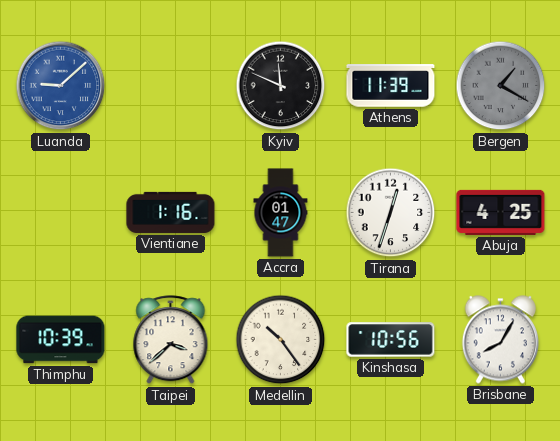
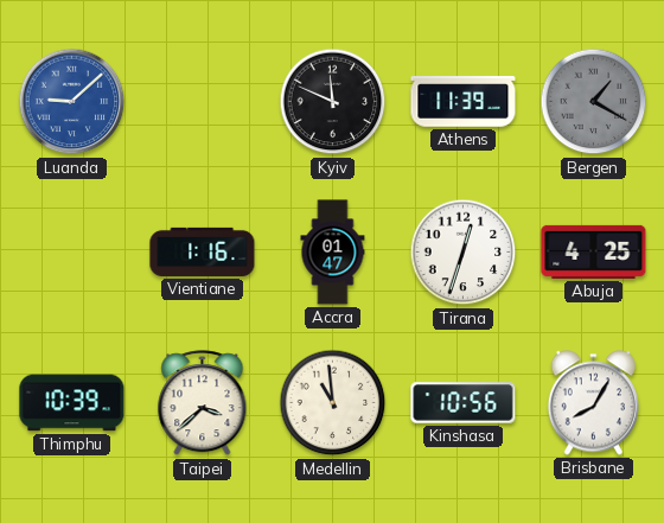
Medellin: 10:24 -> 10:59
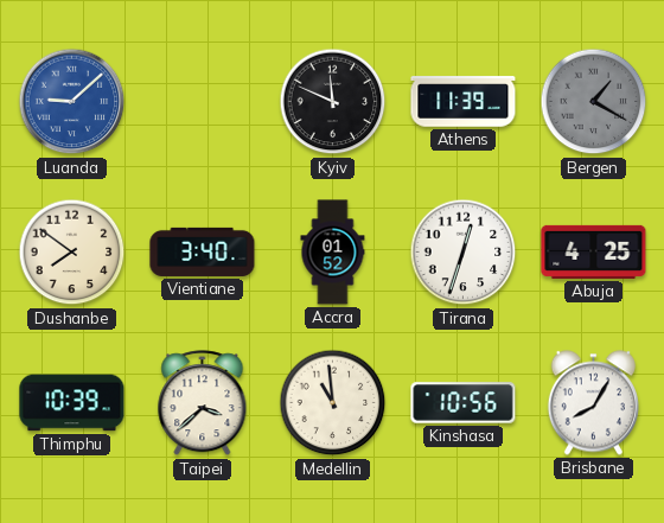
Dushanbe: none -> 7:51
Vientiane: 1:16 -> 3:40
Accra: 01:47 -> 01:52
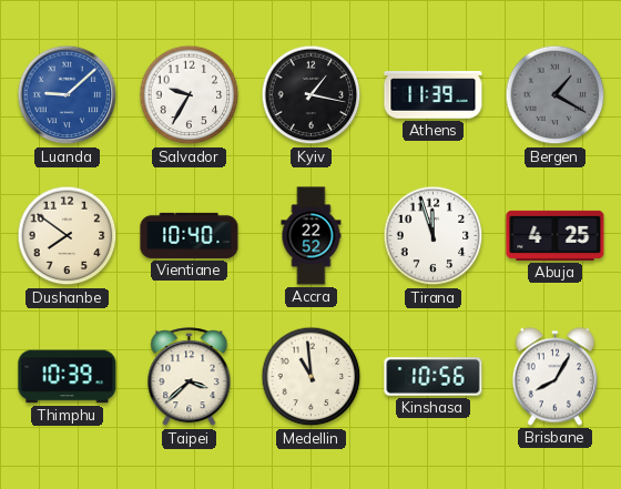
Salvador: none -> 9:35
Kyiv: 11:49 -> 1:17
Vientiane: 3:40 -> 10:40
Accra: 01:52 -> 22:52
Tirana: 12:33 -> 11:57
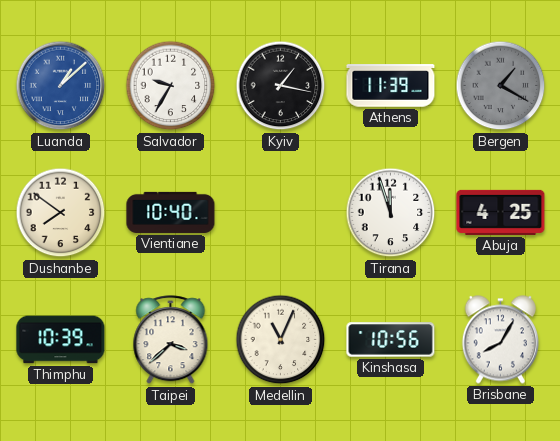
Luanda: 9:08 -> 1:08
Accra: 22:52 -> none
Medellin: 10:59 -> 11:04
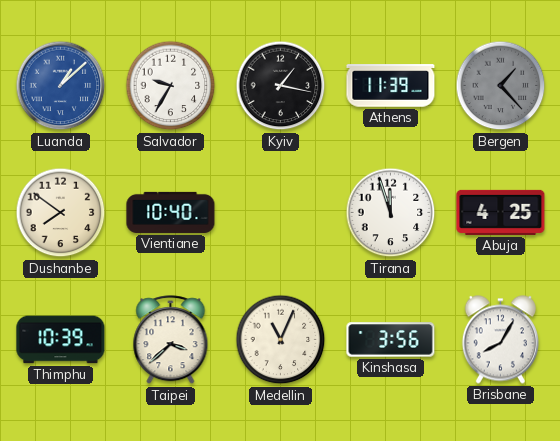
Bergen: 1:20 -> 1:23
Kinshasa: 10:56 -> 3:56
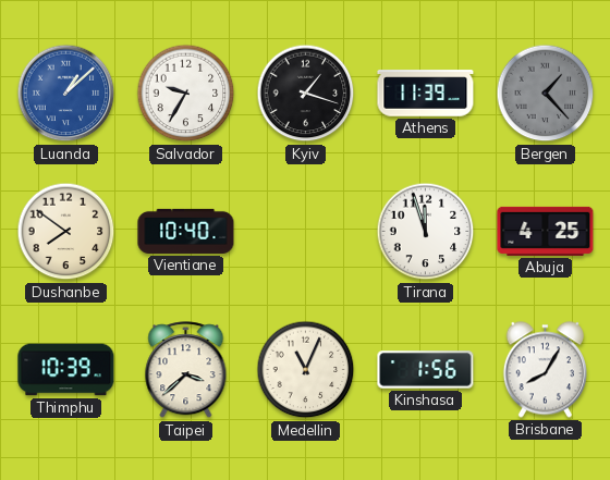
Kyiv: 1:17 -> 1:18
Kinshasa: 3:56 -> 1:56
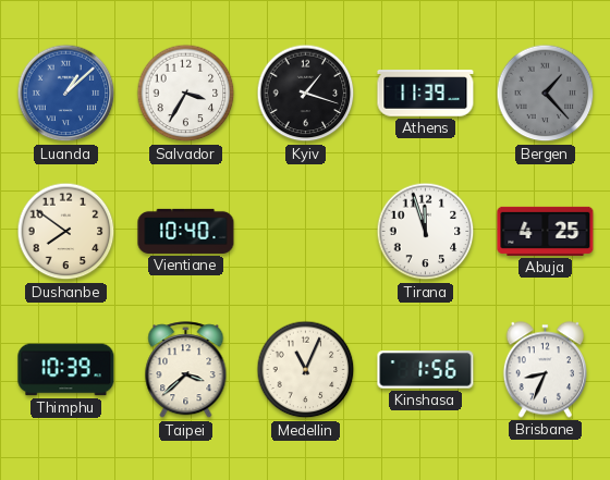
Salvador: 9:35 -> 3:35
Brisbane: 8:05 -> 8:34
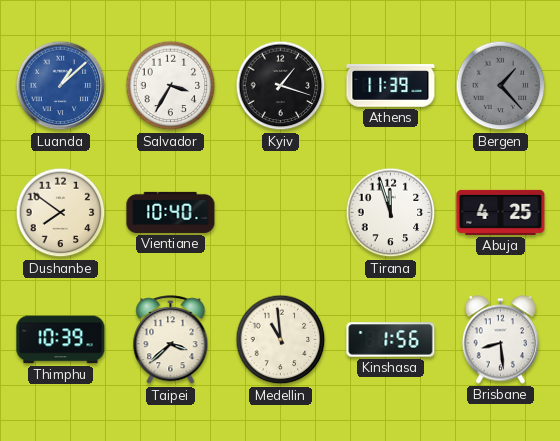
Medellin: 11:04 -> 10:59
Brisbane: 8:34 -> 8:29
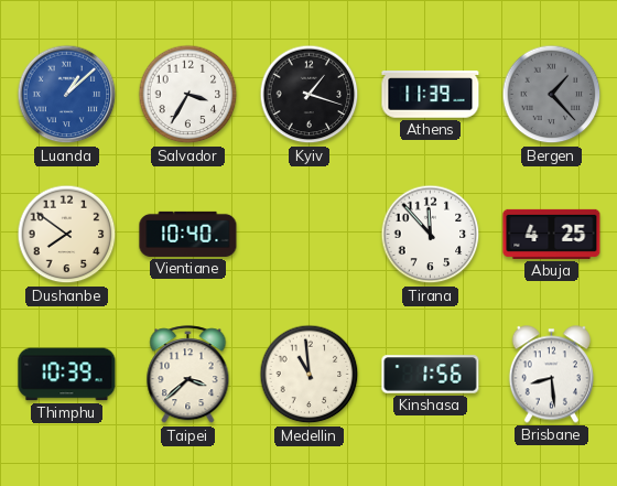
Tirana: 11:57 -> 11:53
